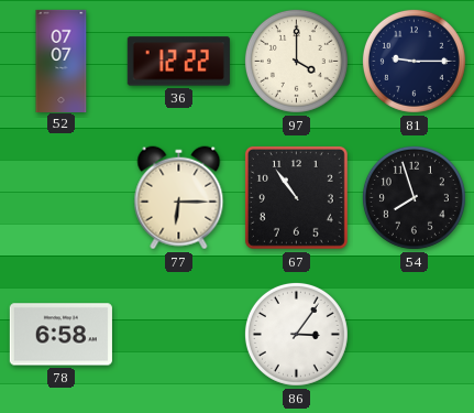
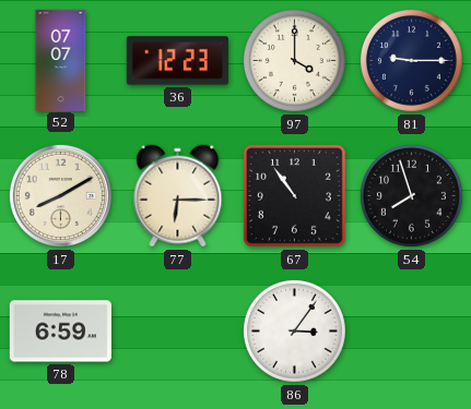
36: 12:22 -> 12:23
17: none -> 8:10
78: 6:58 -> 6:59
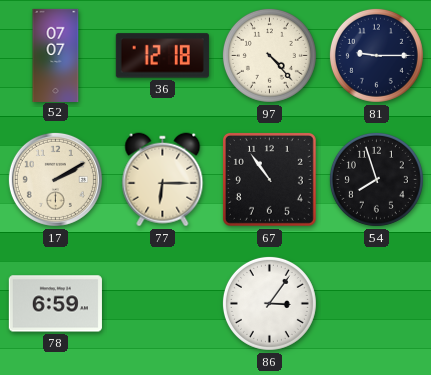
36: 12:23 -> 12:18
97: 4:00 -> 4:23
17: 8:10 -> 2:10
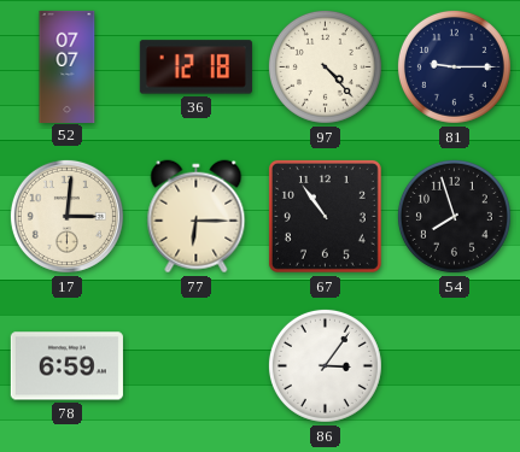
17: 2:10 -> 3:01
